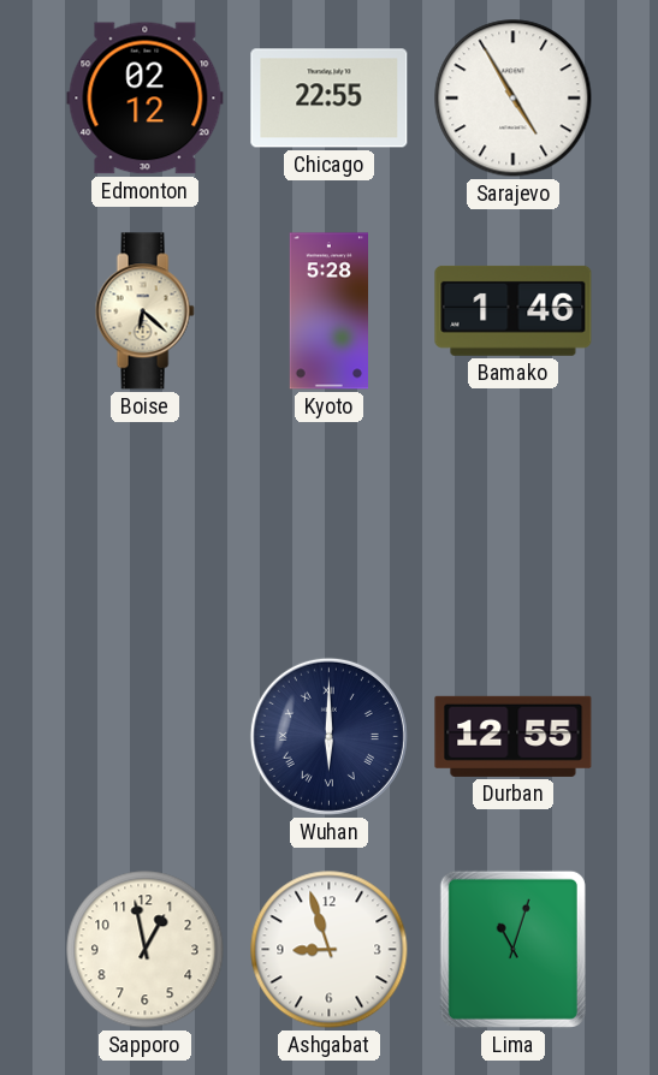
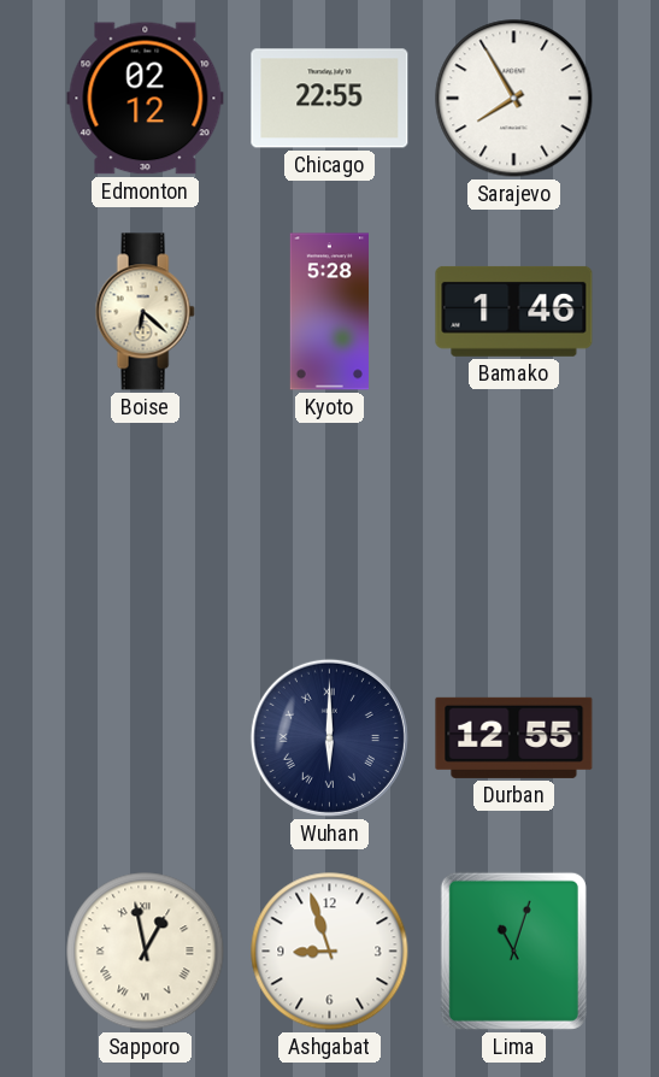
Sarajevo: 4:55 -> 7:55
Sapporo numerals: Arabic -> Roman
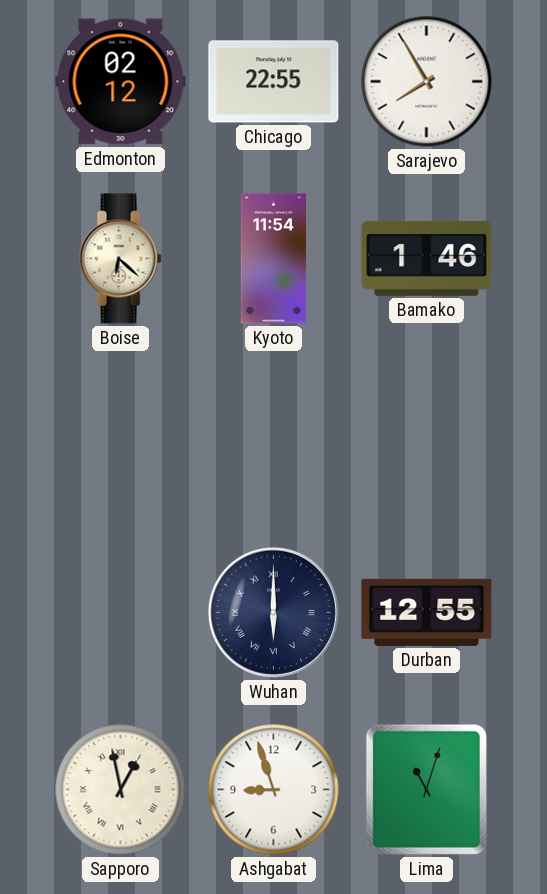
Kyoto: 5:28 -> 11:54
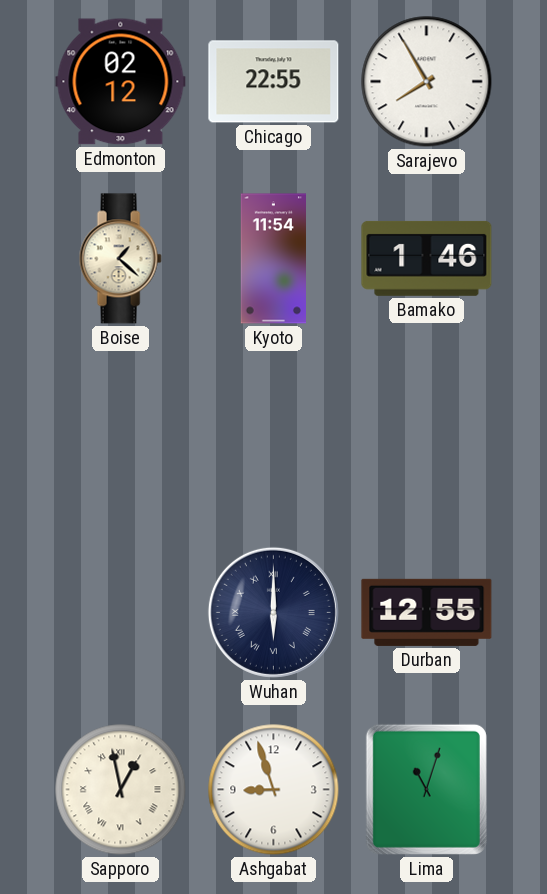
Boise: 6:22 -> 1:22
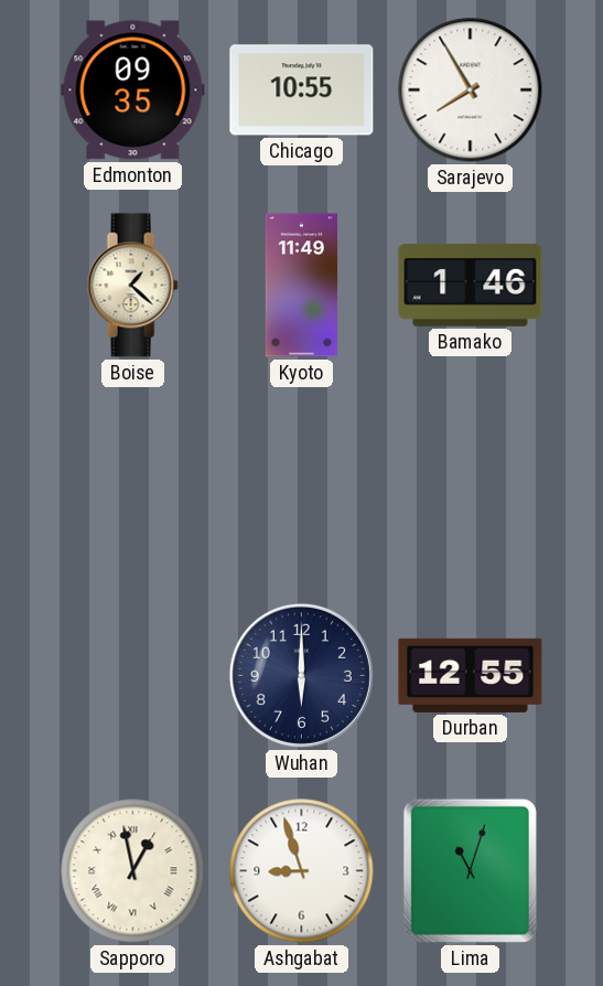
Edmonton: 02:12 -> 09:35
Chicago: 22:55 -> 10:55
Kyoto: 11:54 -> 11:49
Wuhan numerals: Roman -> Arabic
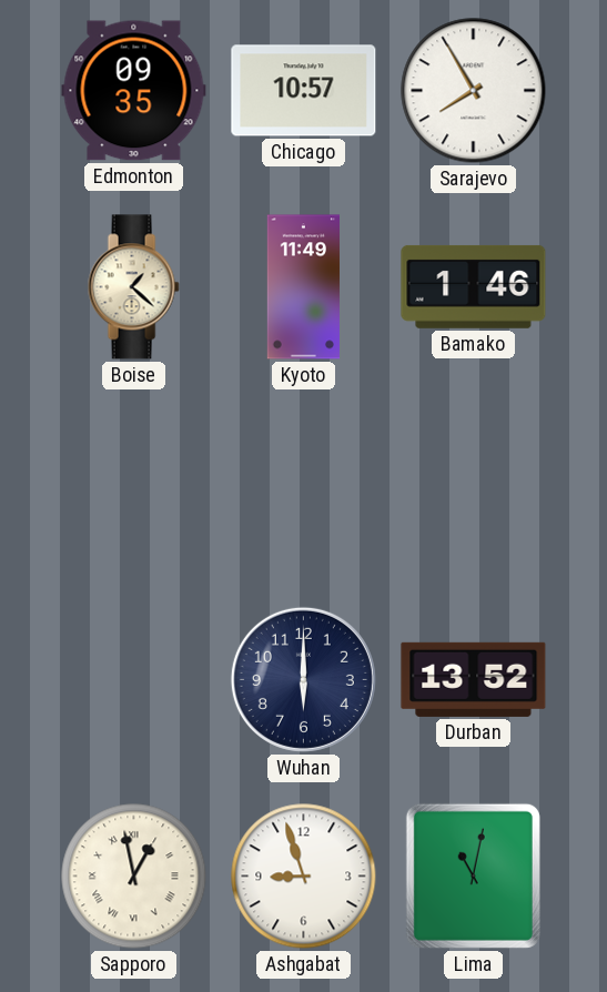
Chicago: 10:55 -> 10:57
Durban: 12:55 -> 13:52
Lima: 11:03 -> 11:02
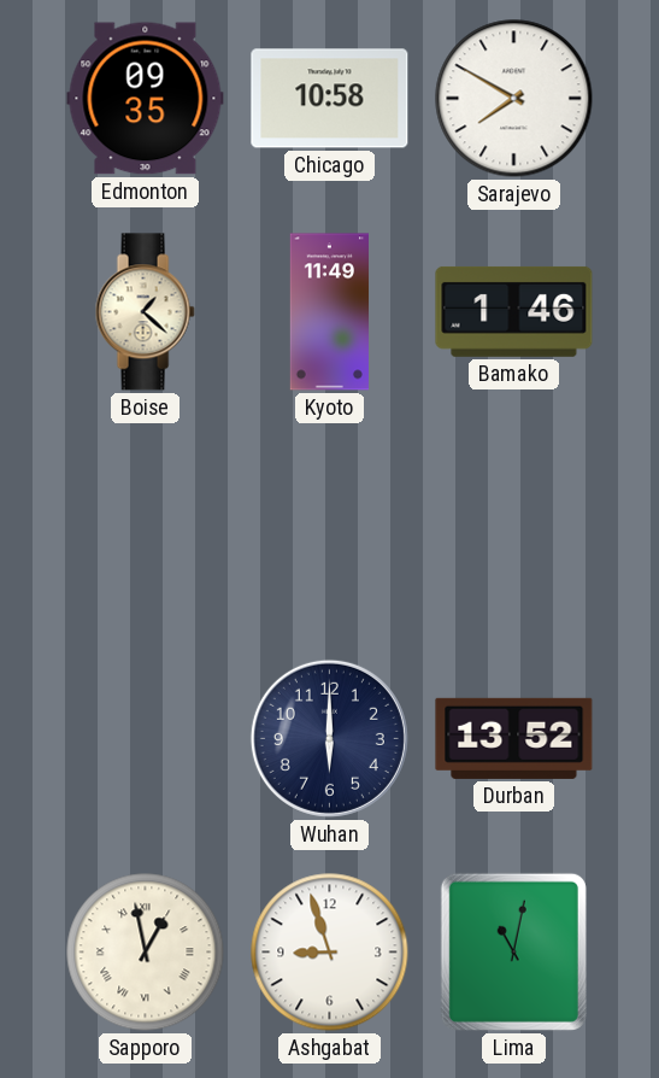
Chicago: 10:57 -> 10:58
Sarajevo: 7:55 -> 7:50
